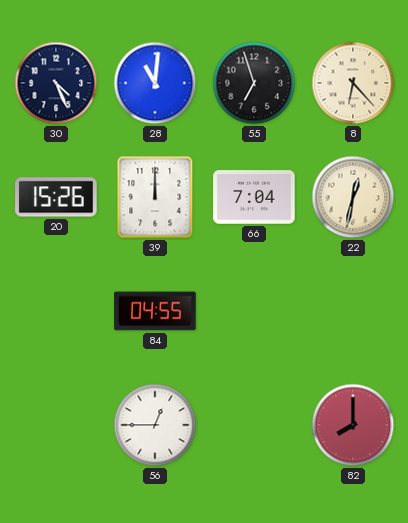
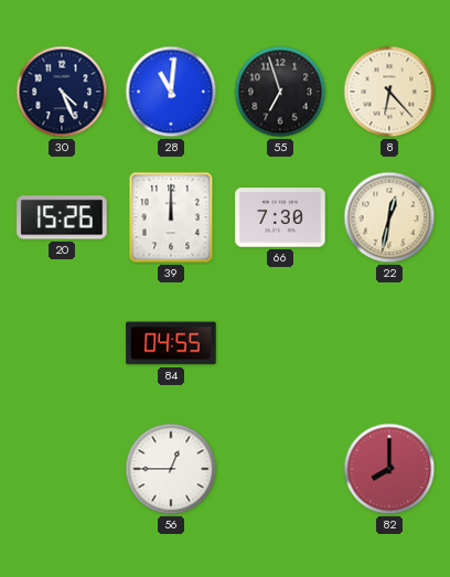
66: 7:04 -> 7:30
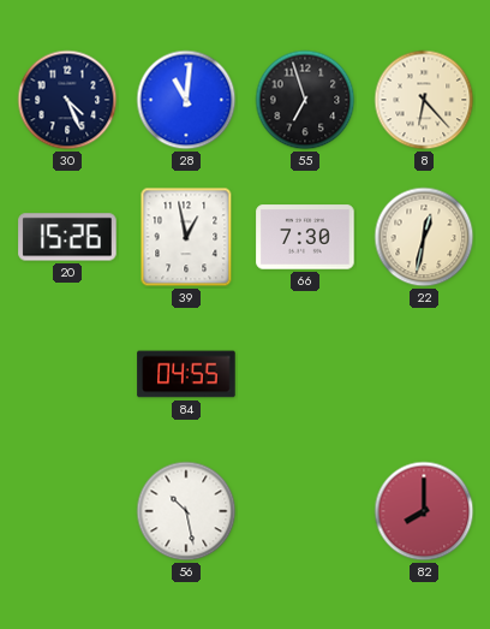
39: 12:00 -> 12:58
56: 12:45 -> 10:28
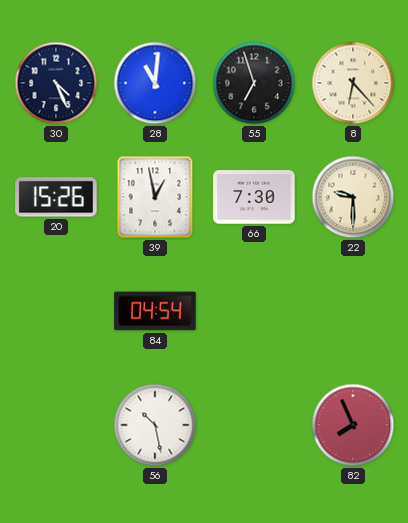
22: 12:32 -> 9:30
84: 04:55 -> 04:54
82: 8:00 -> 7:56
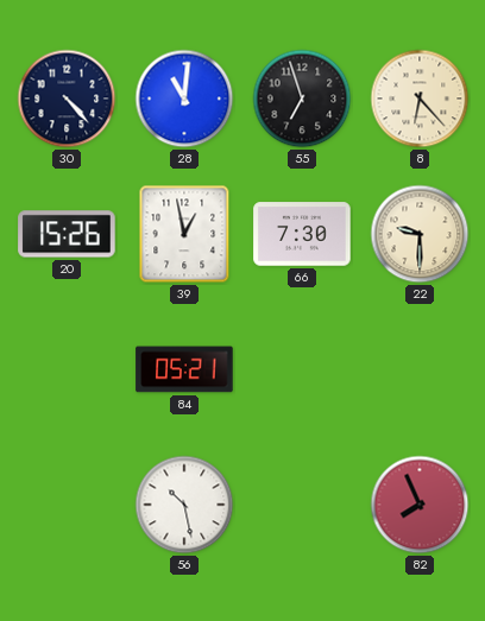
30: 4:26 -> 4:23
84: 04:54 -> 05:21
